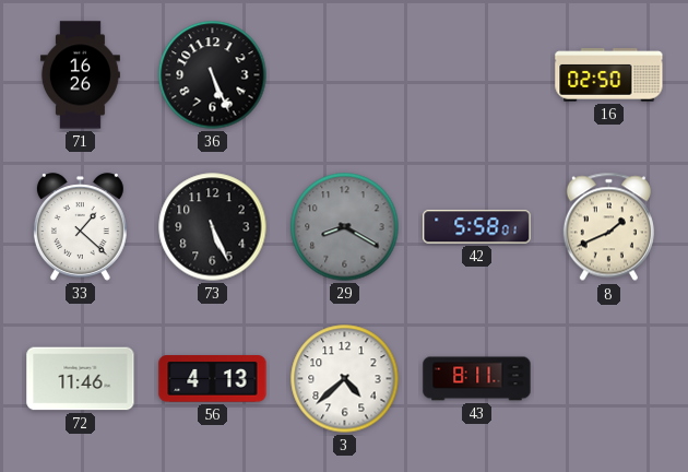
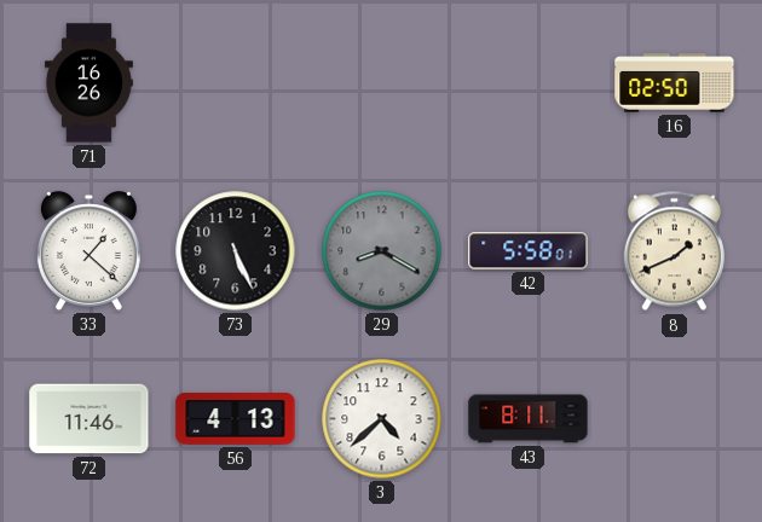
36: 5:26 -> none
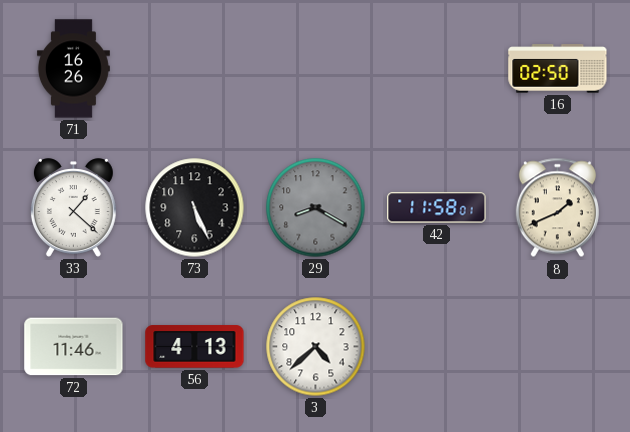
42: 5:58 -> 11:58
43: 8:11 -> none
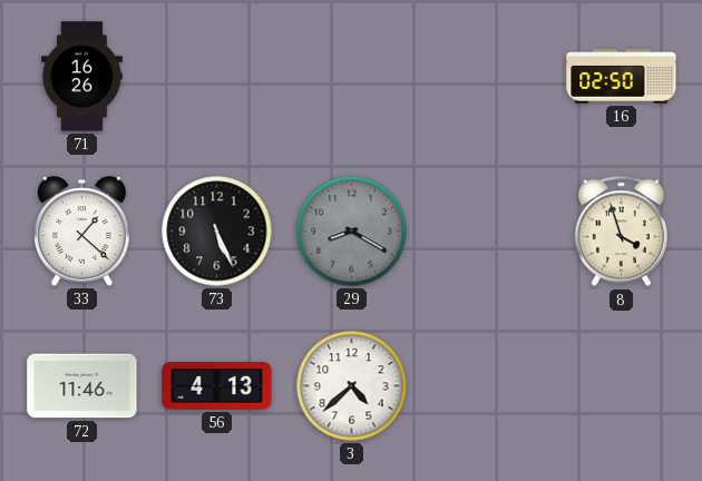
42: 11:58 -> none
8: 1:41 -> 3:57
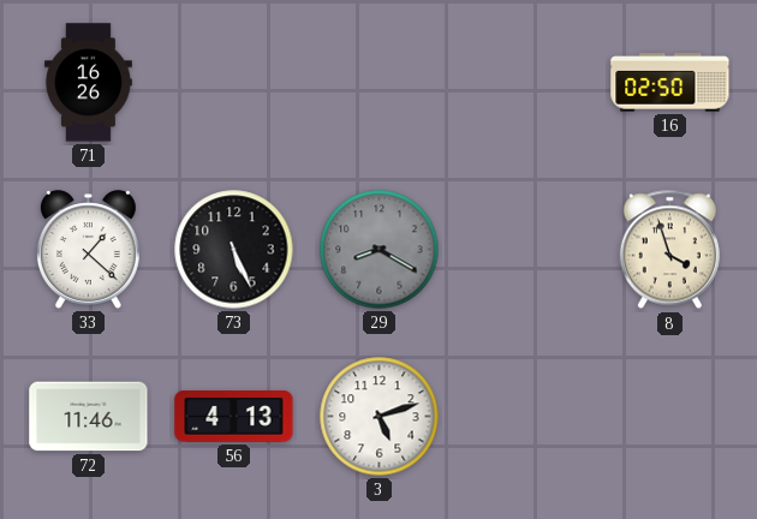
3: 4:38 -> 5:12
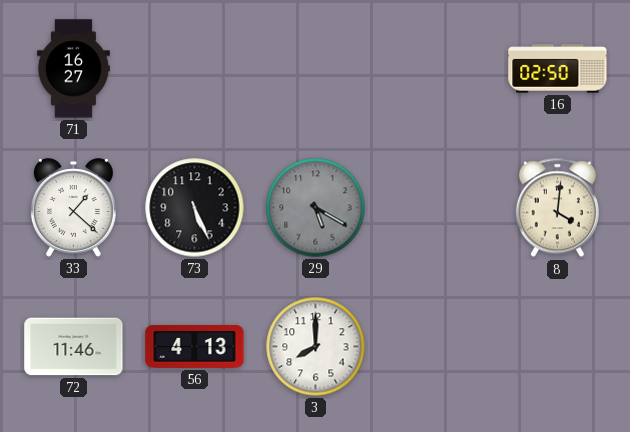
71: 16:26 -> 16:27
29: 8:20 -> 5:20
8: 3:57 -> 4:01
3: 5:12 -> 8:00
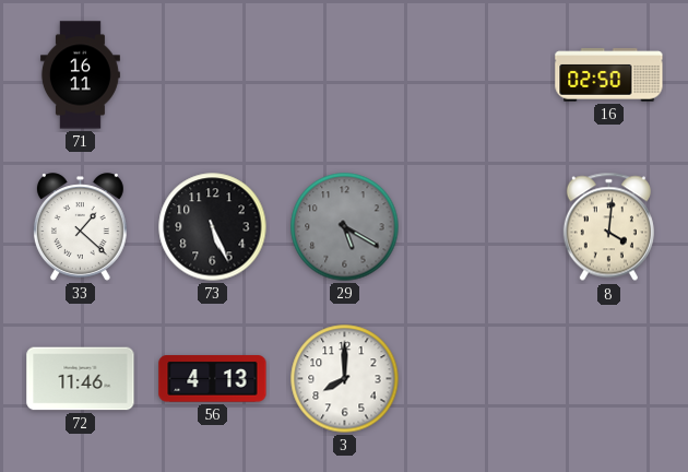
71: 16:27 -> 16:11
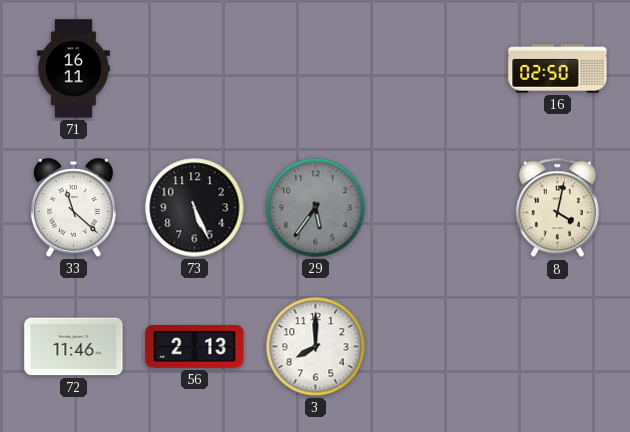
33: 1:22 -> 11:22
29: 5:20 -> 5:36
8: 4:01 -> 4:02
56: 4:13 -> 2:13
